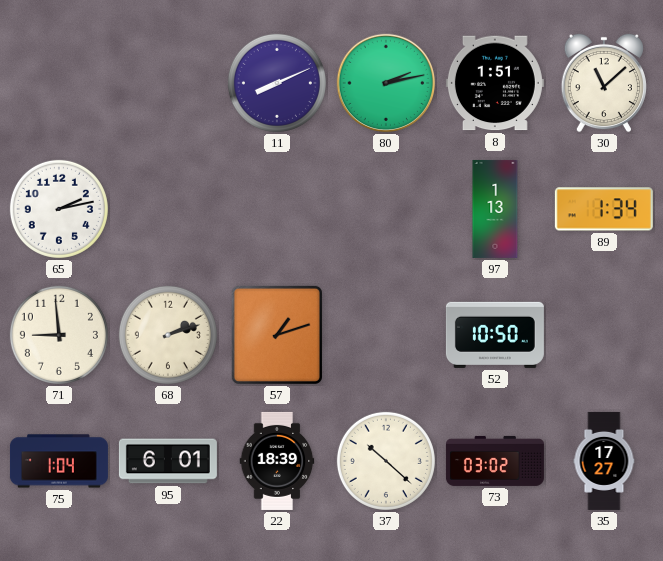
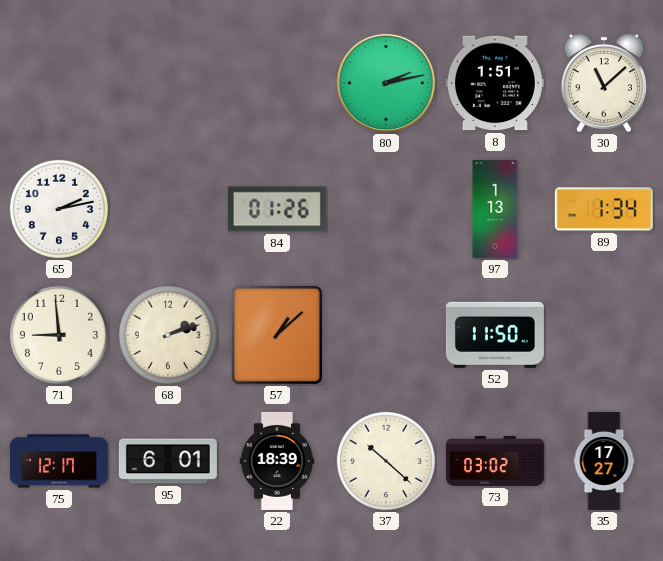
11: 8:11 -> none
84: none -> 01:26
57: 1:12 -> 1:08
52: 10:50 -> 11:50
75: 1:04 -> 12:17
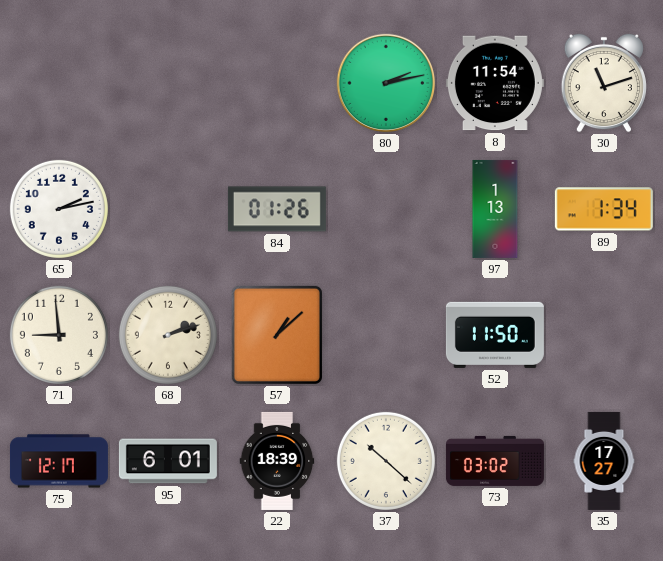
8: 1:51 -> 11:54
30: 11:08 -> 11:12
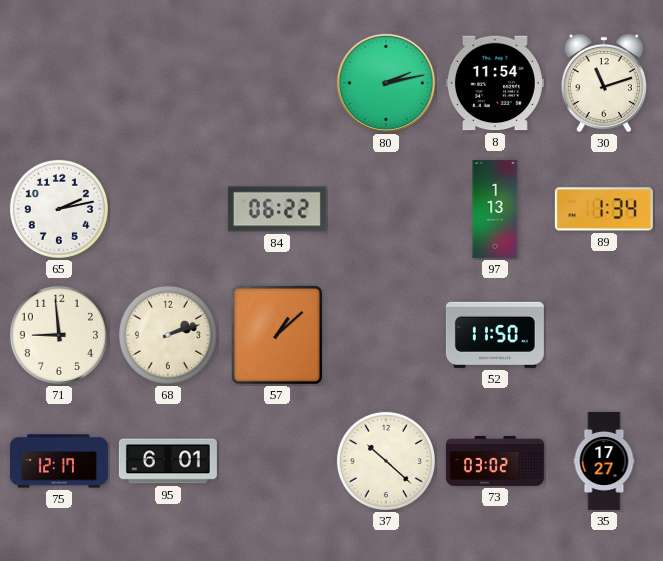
84: 01:26 -> 06:22
22: 18:39 -> none
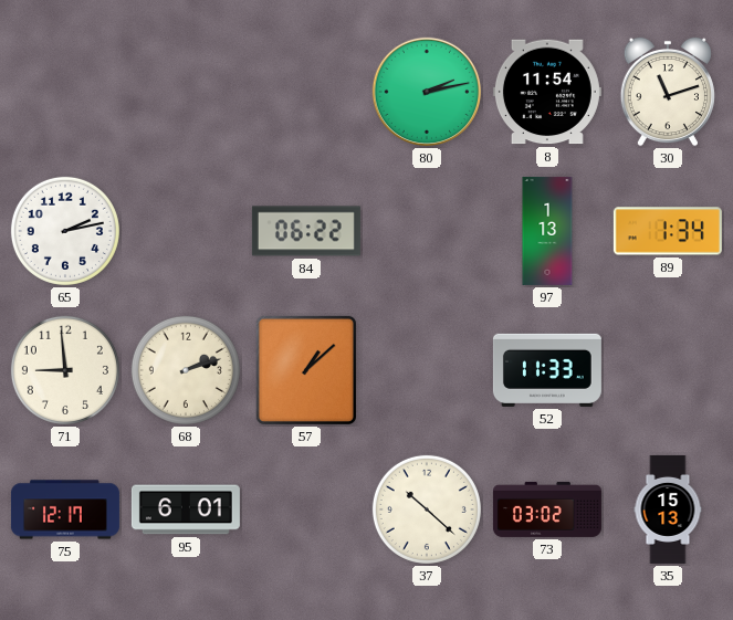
52: 11:50 -> 11:33
35: 17:27 -> 15:13
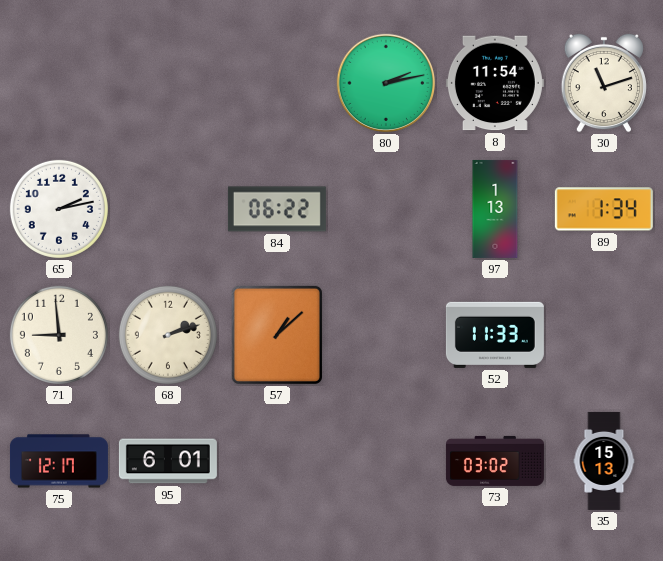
37: 10:22 -> none
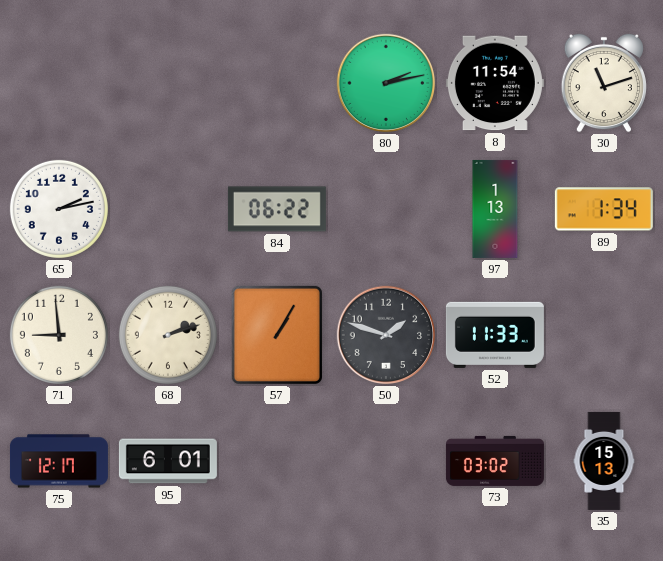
57: 1:08 -> 1:05
50: none -> 1:48
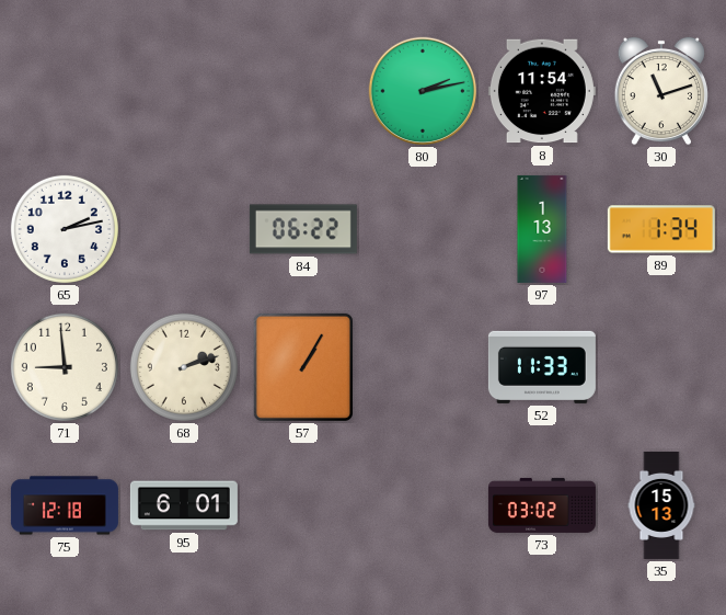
50: 1:48 -> none
75: 12:17 -> 12:18
